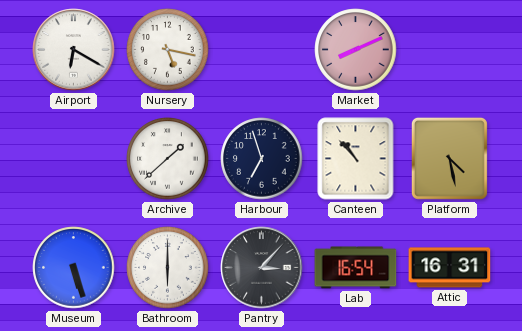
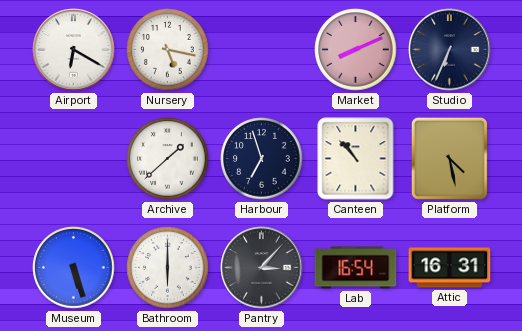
Studio: none -> 6:34
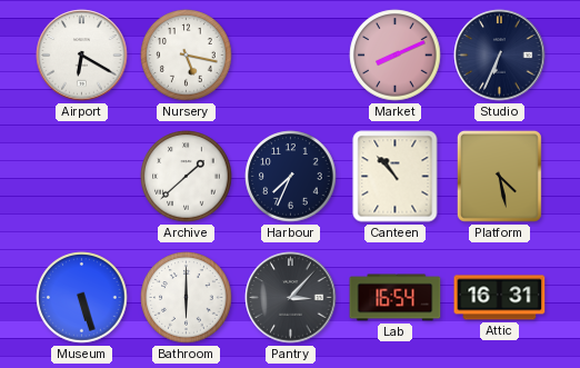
Harbour: 6:57 -> 7:34
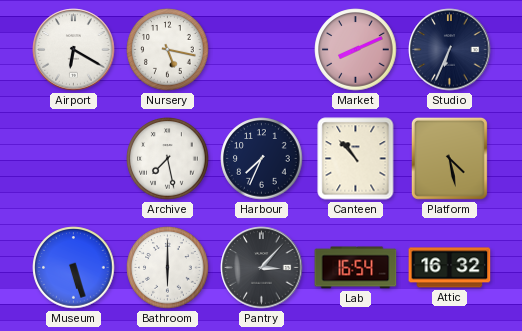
Archive: 1:38 -> 7:28
Attic: 16:31 -> 16:32
